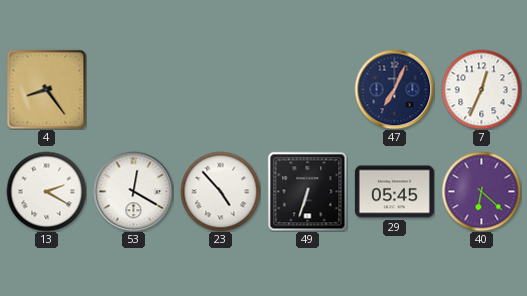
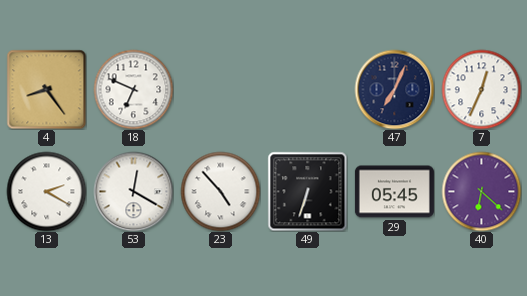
18: none -> 6:49
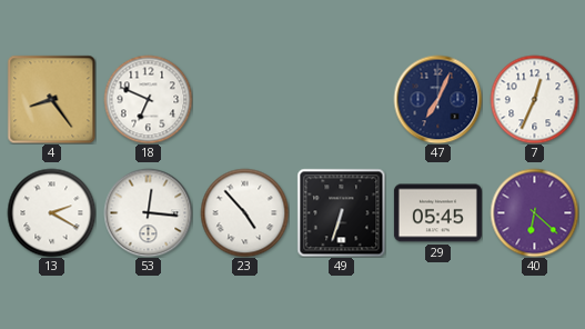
53: 12:20 -> 12:16
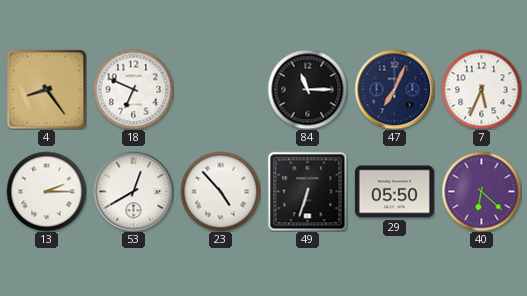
84: none -> 11:15
7: 12:34 -> 5:34
13: 2:20 -> 2:15
53: 12:16 -> 12:40
29: 05:45 -> 05:50
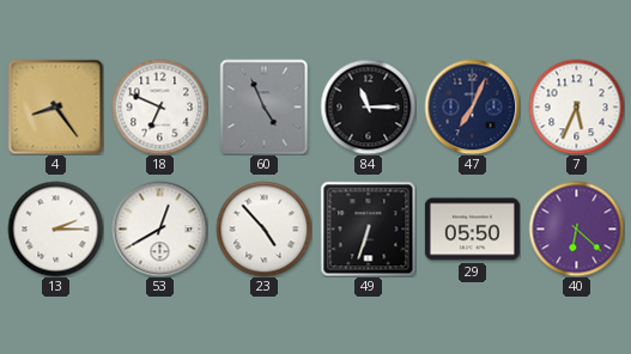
60: none -> 4:56
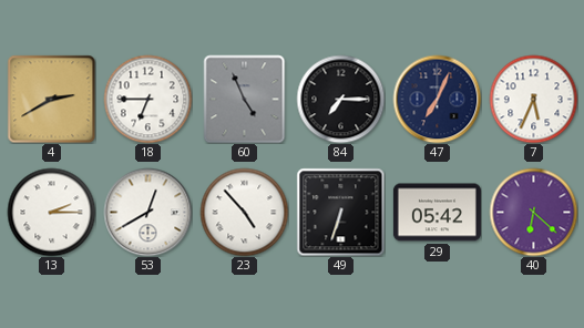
4: 8:24 -> 2:40
18: 6:49 -> 6:45
84: 11:15 -> 7:15
29: 05:50 -> 05:42
